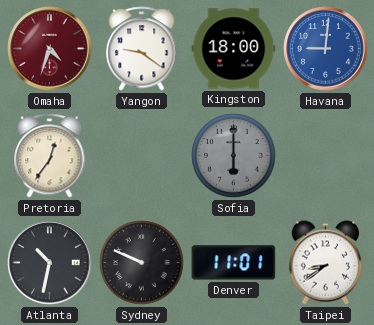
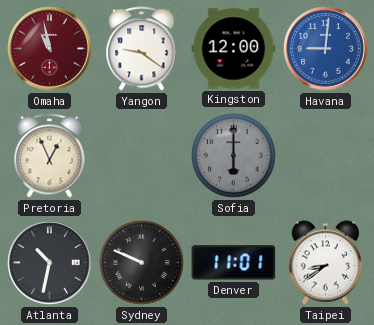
Omaha: 4:33 -> 10:58
Kingston: 18:00 -> 12:00
Pretoria: 12:36 -> 12:56
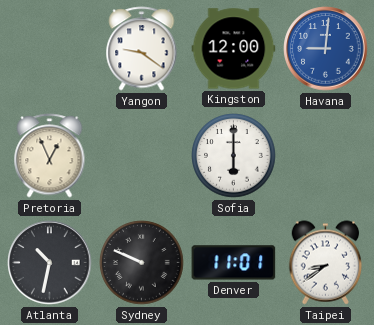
Omaha: 10:58 -> none
Sofia dial: grey -> white
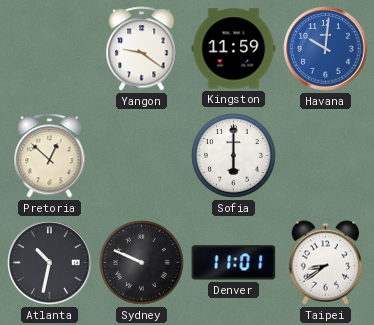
Kingston: 12:00 -> 11:59
Havana: 9:01 -> 10:01
Pretoria: 12:56 -> 12:52
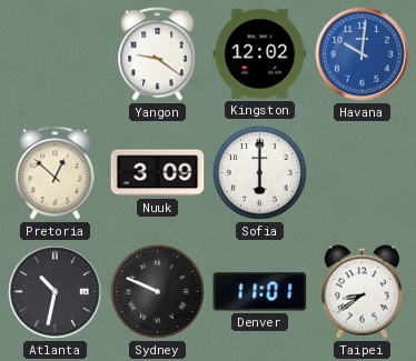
Kingston: 11:59 -> 12:02
Nuuk: none -> 3:09
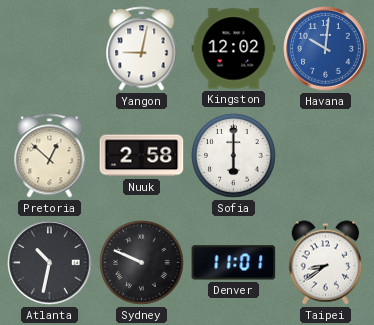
Yangon: 9:21 -> 9:02
Nuuk: 3:09 -> 2:58
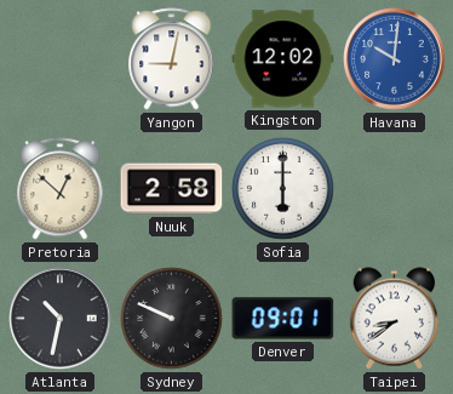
Denver: 11:01 -> 09:01
